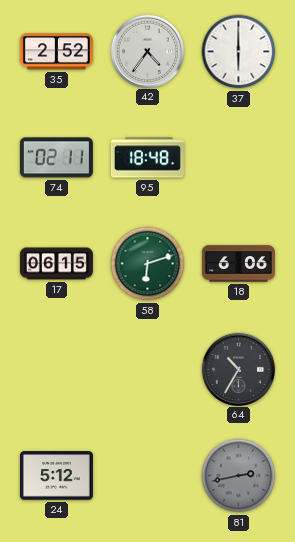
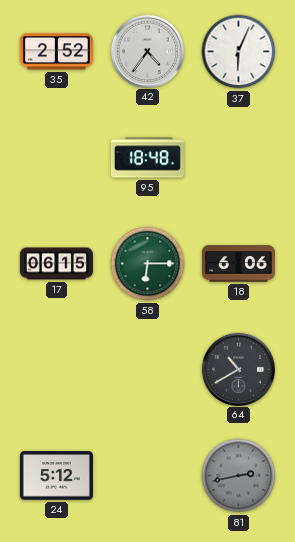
37: 6:00 -> 6:04
74: 02:11 -> none
58: 6:12 -> 6:15
64: 10:35 -> 10:40
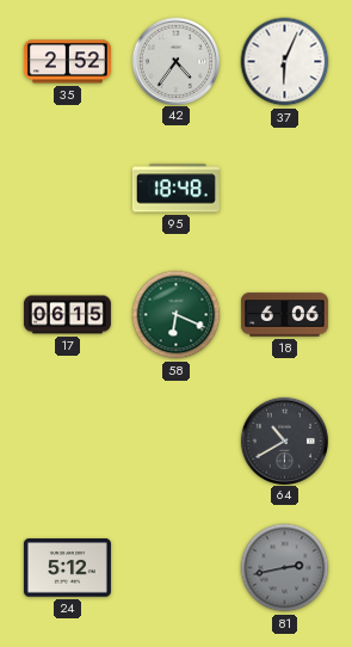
58: 6:15 -> 6:19
